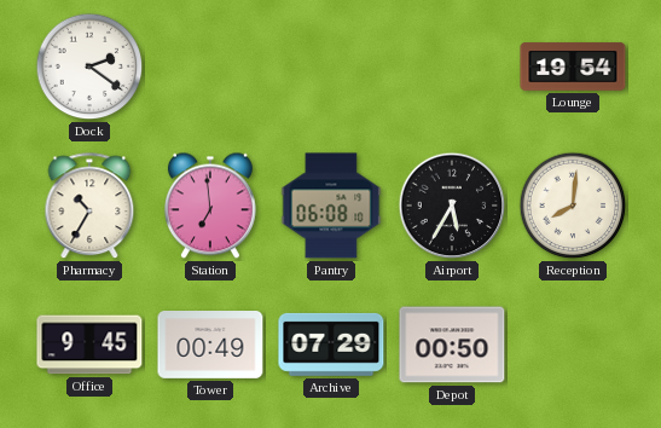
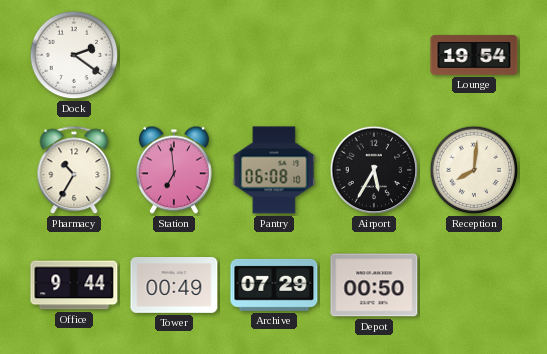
Office: 9:45 -> 9:44
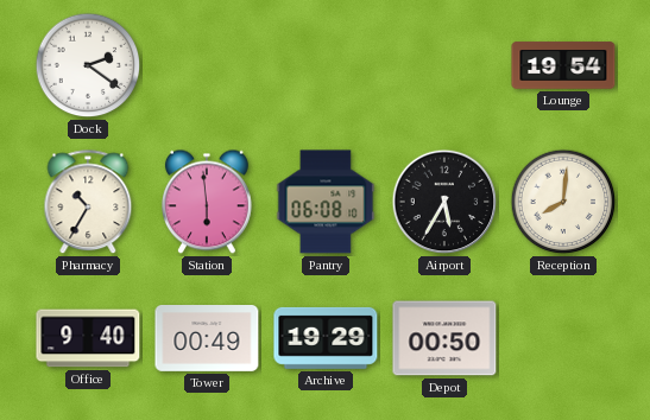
Station: 6:59 -> 5:59
Office: 9:44 -> 9:40
Archive: 07:29 -> 19:29
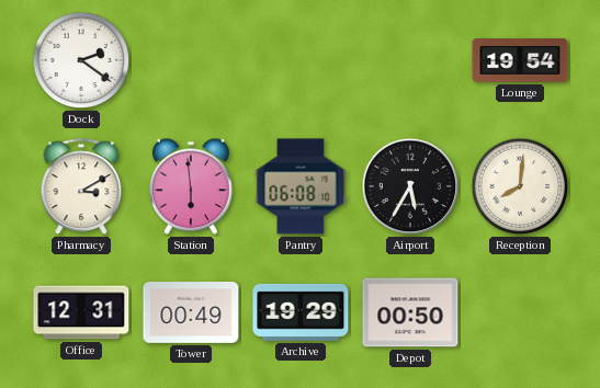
Pharmacy: 10:35 -> 3:10
Office: 9:40 -> 12:31
